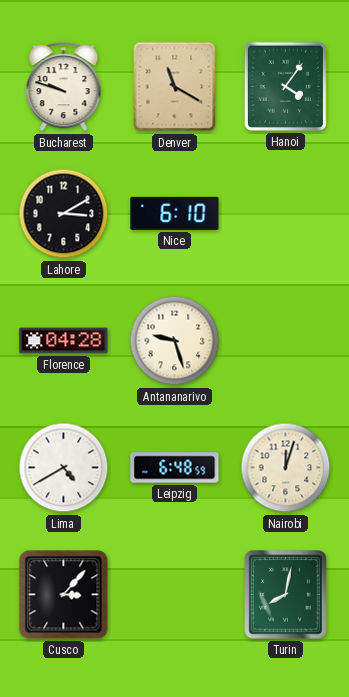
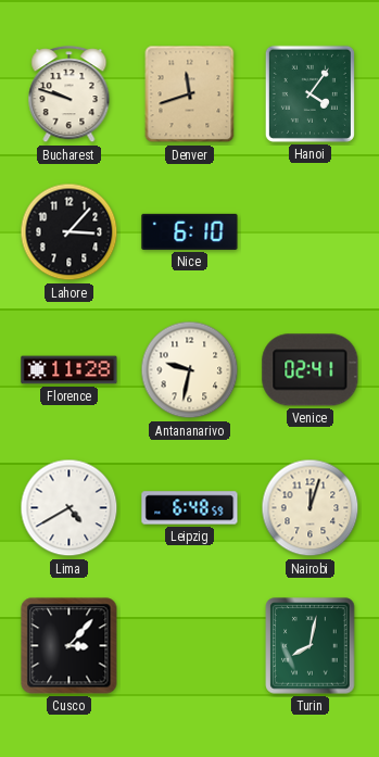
Denver: 11:20 -> 11:42
Lahore: 3:10 -> 3:07
Florence: 04:28 -> 11:28
Antananarivo: 9:27 -> 9:32
Venice: none -> 02:41
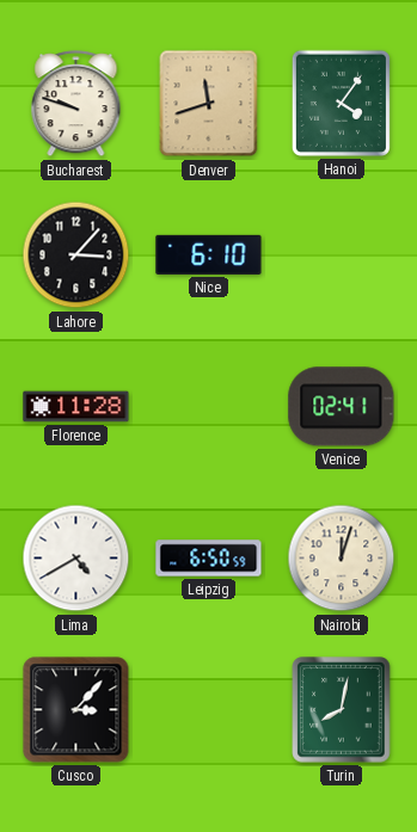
Antananarivo: 9:32 -> none
Leipzig: 6:48 -> 6:50
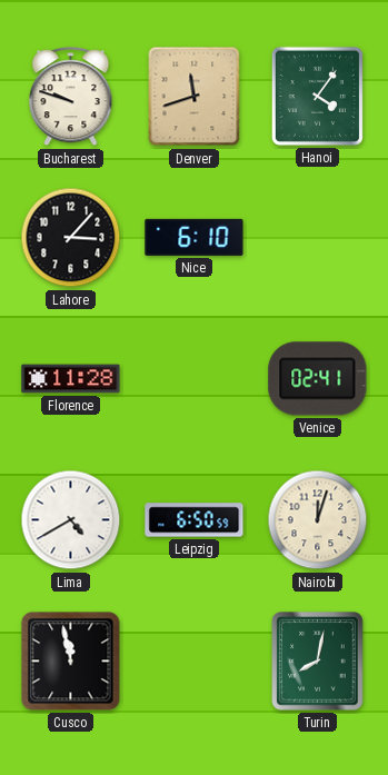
Cusco: 3:07 -> 11:58
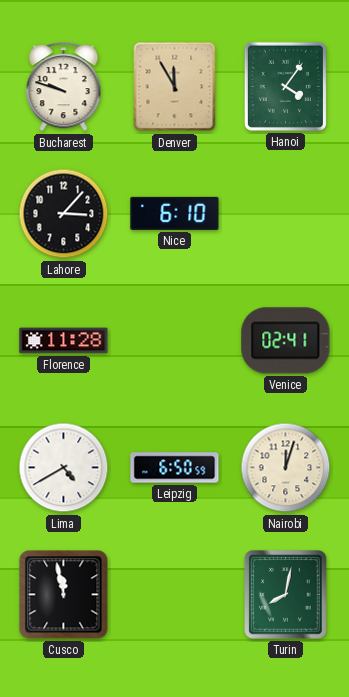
Denver: 11:42 -> 11:55
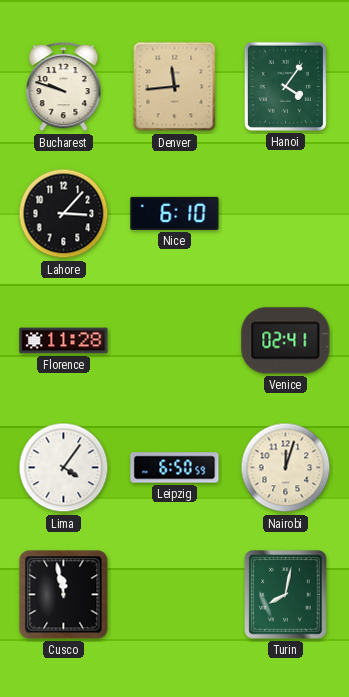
Denver: 11:55 -> 11:44
Lima: 4:40 -> 4:06
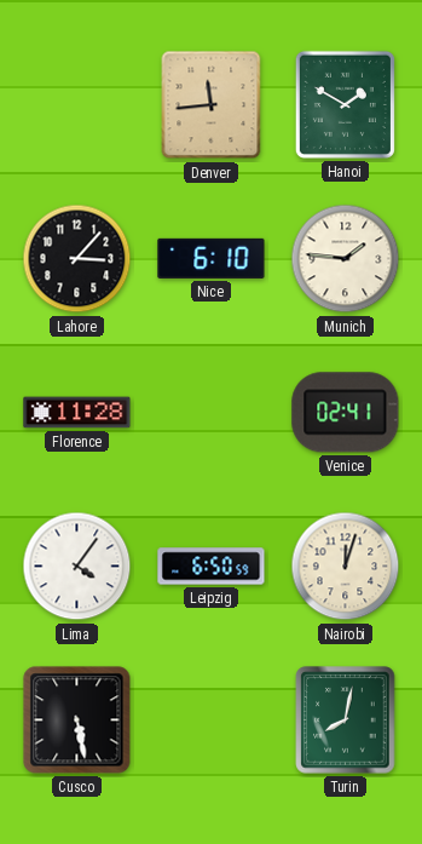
Bucharest: 9:48 -> none
Hanoi: 4:06 -> 1:50
Munich: none -> 1:46
Cusco: 11:58 -> 5:28
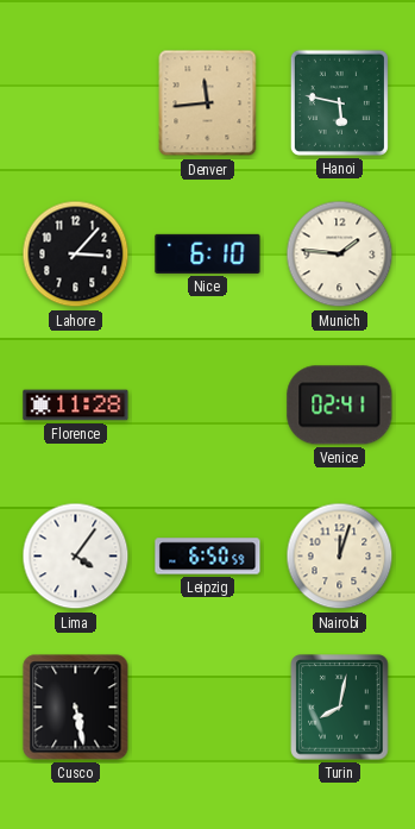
Hanoi: 1:50 -> 5:47
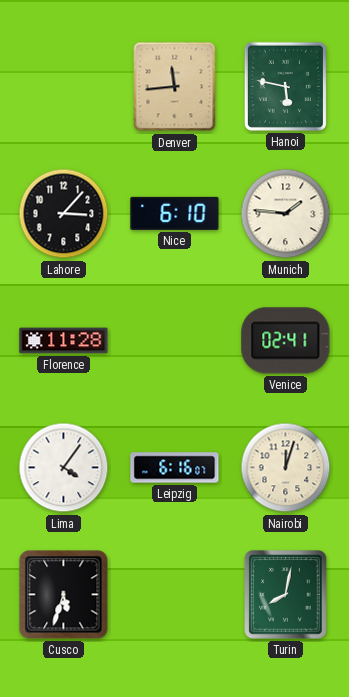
Leipzig: 6:50 -> 6:16
Cusco: 5:28 -> 5:33
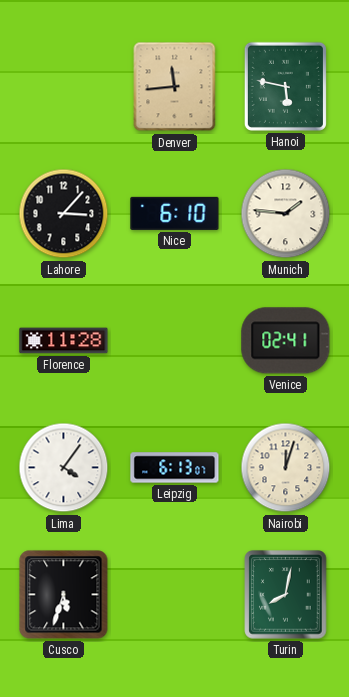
Leipzig: 6:16 -> 6:13
